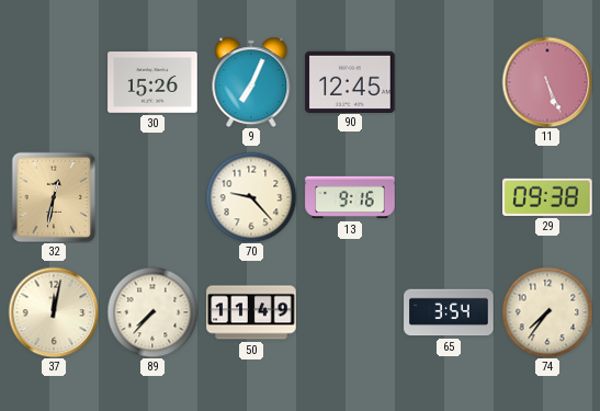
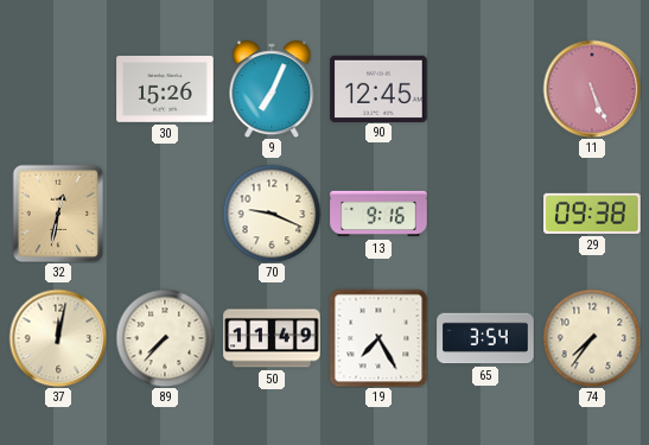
70: 9:23 -> 9:19
19: none -> 7:25
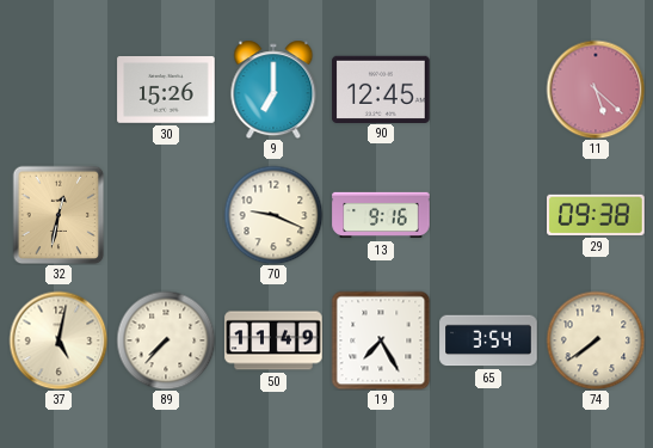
9: 7:04 -> 7:00
11: 5:26 -> 5:22
37: 12:02 -> 5:02
74: 7:36 -> 7:39
